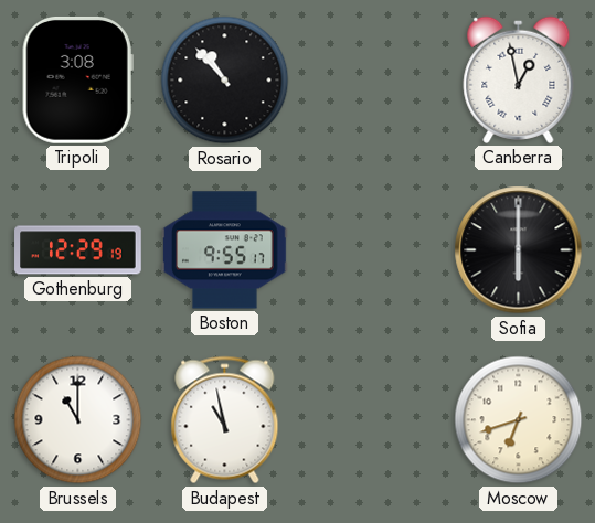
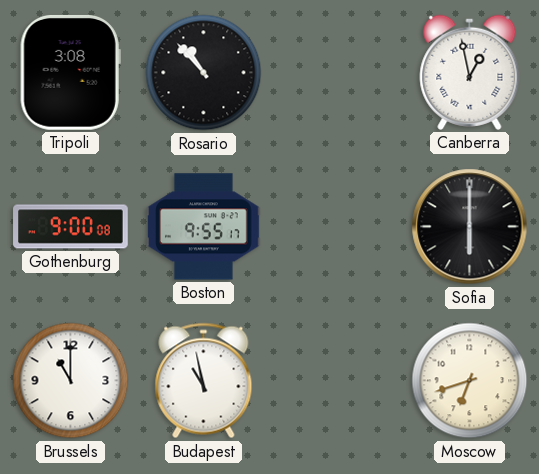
Gothenburg: 12:29 -> 9:00
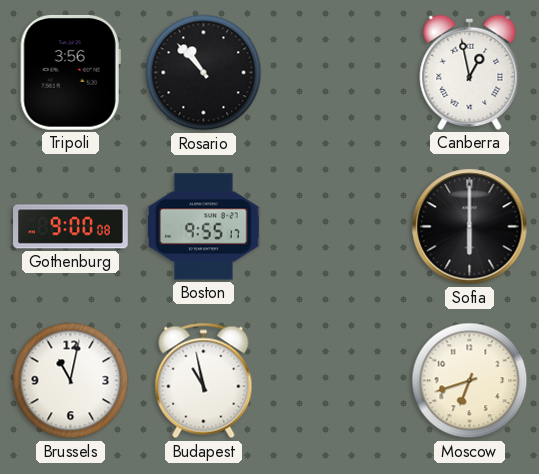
Tripoli: 3:08 -> 3:56
Brussels: 11:00 -> 11:02
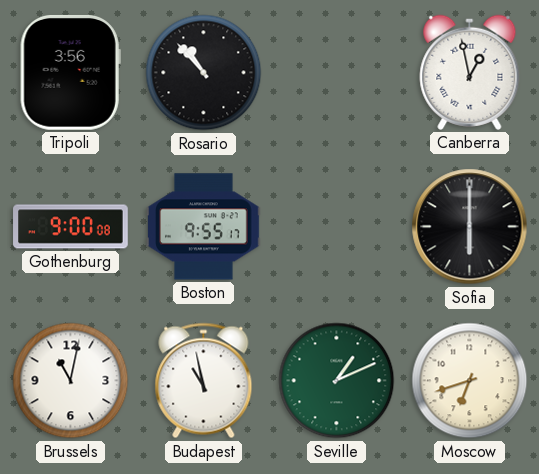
Seville: none -> 1:11
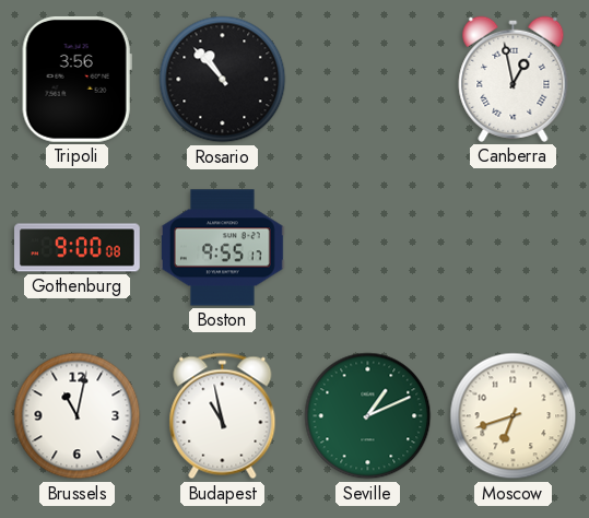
Sofia: 6:00 -> none
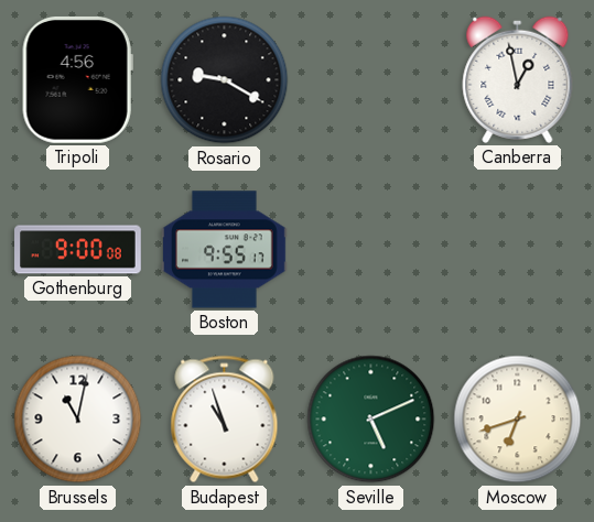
Tripoli: 3:56 -> 4:56
Rosario: 10:53 -> 9:20
Budapest: 10:58 -> 10:57
Seville: 1:11 -> 5:11
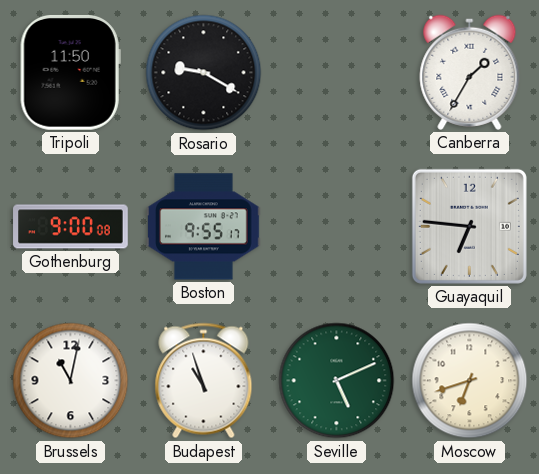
Tripoli: 4:56 -> 11:50
Canberra: 12:58 -> 1:35
Guayaquil: none -> 6:46
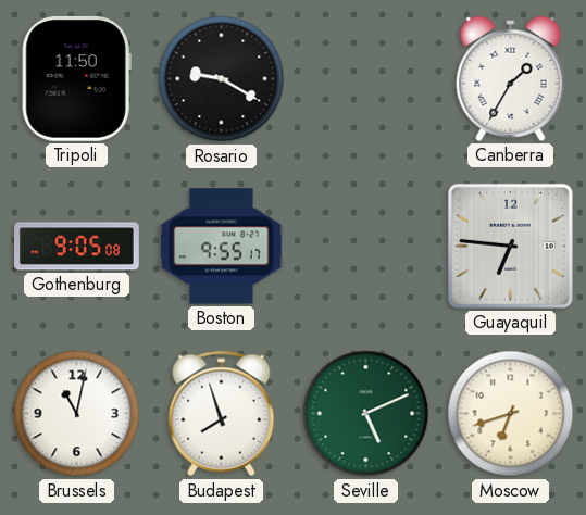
Gothenburg: 9:00 -> 9:05
Budapest: 10:57 -> 7:57
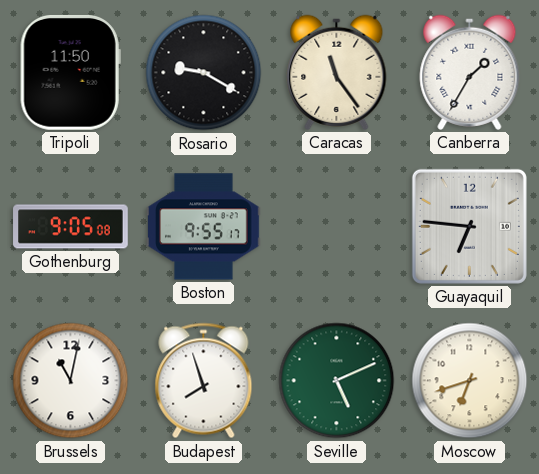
Caracas: none -> 11:24
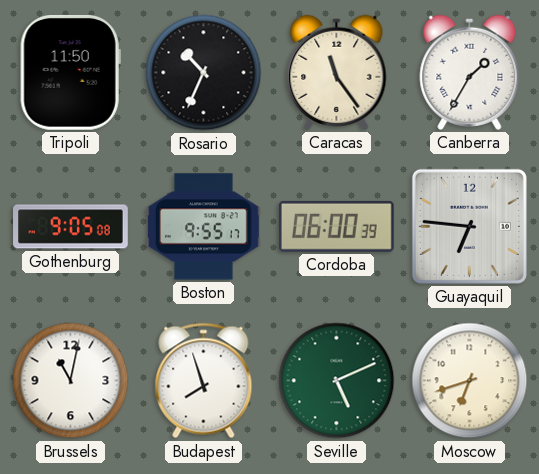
Rosario: 9:20 -> 10:34
Cordoba: none -> 06:00
